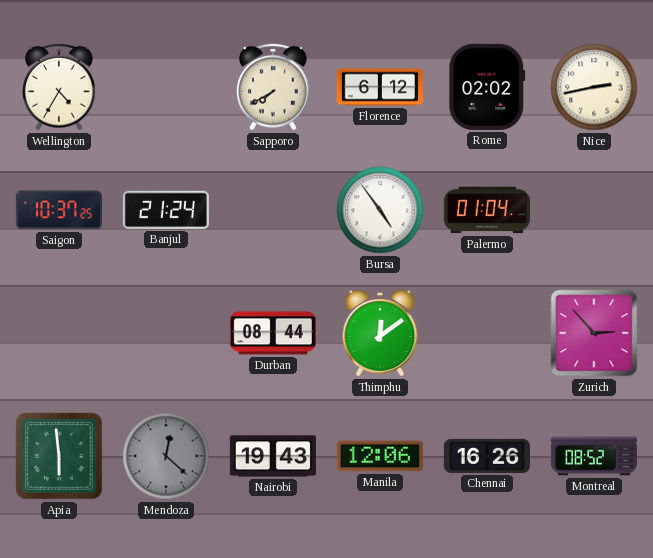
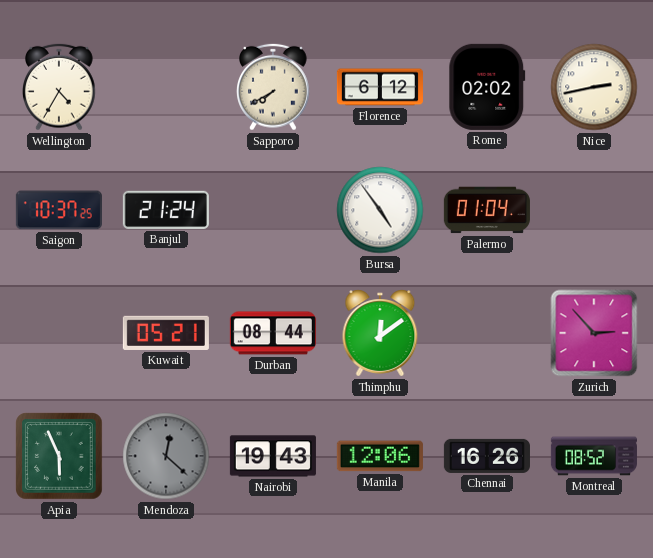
Kuwait: none -> 05:21
Apia: 5:59 -> 5:56
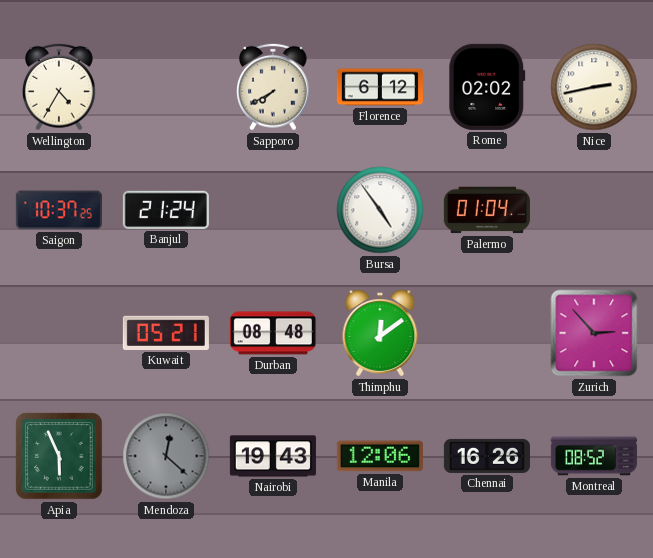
Durban: 08:44 -> 08:48
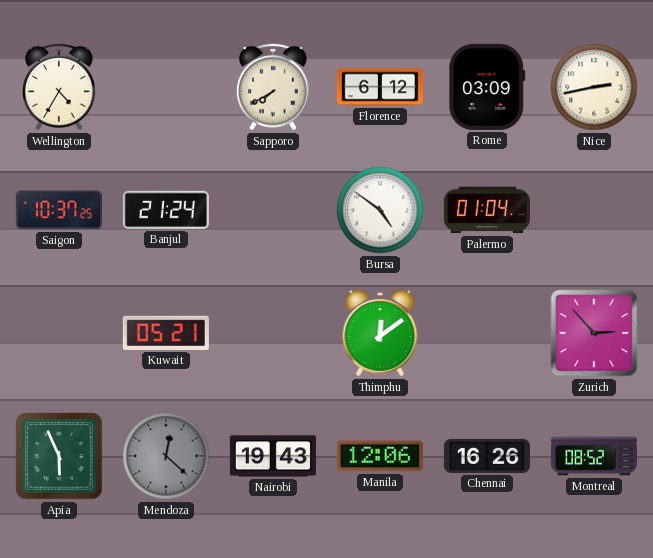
Rome: 02:02 -> 03:09
Bursa: 4:54 -> 4:51
Durban: 08:48 -> none
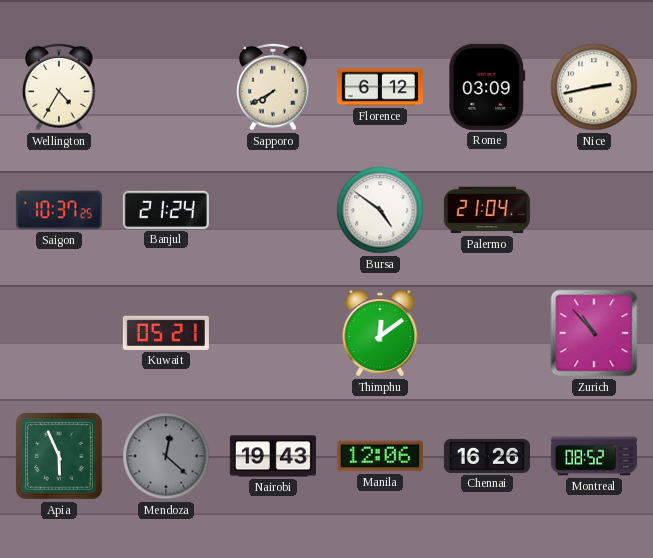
Palermo: 01:04 -> 21:04
Zurich: 2:53 -> 10:53
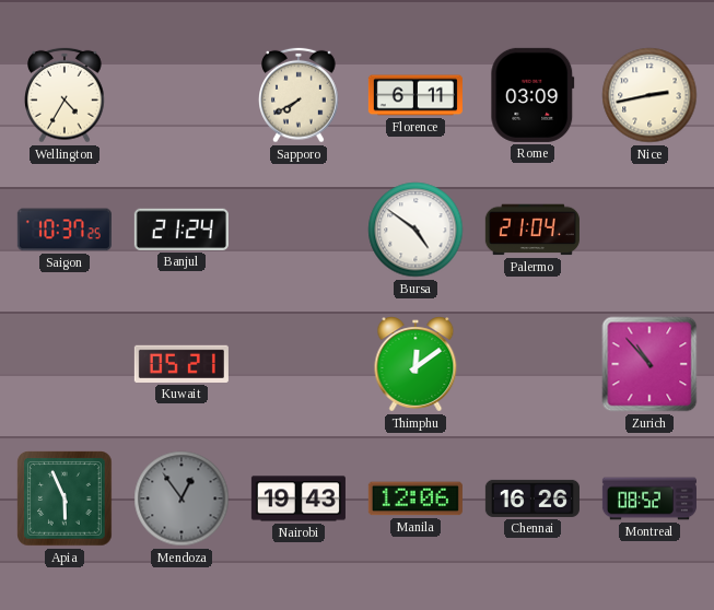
Florence: 6:12 -> 6:11
Mendoza: 12:22 -> 12:54
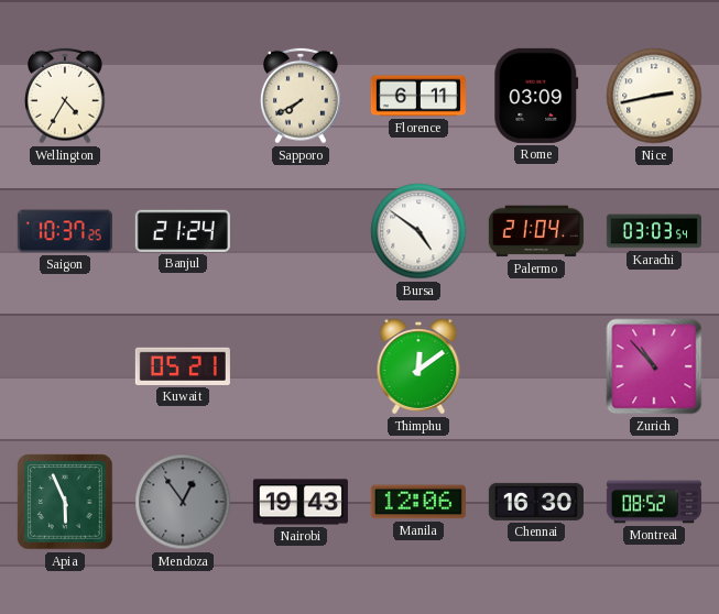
Karachi: none -> 03:03
Chennai: 16:26 -> 16:30
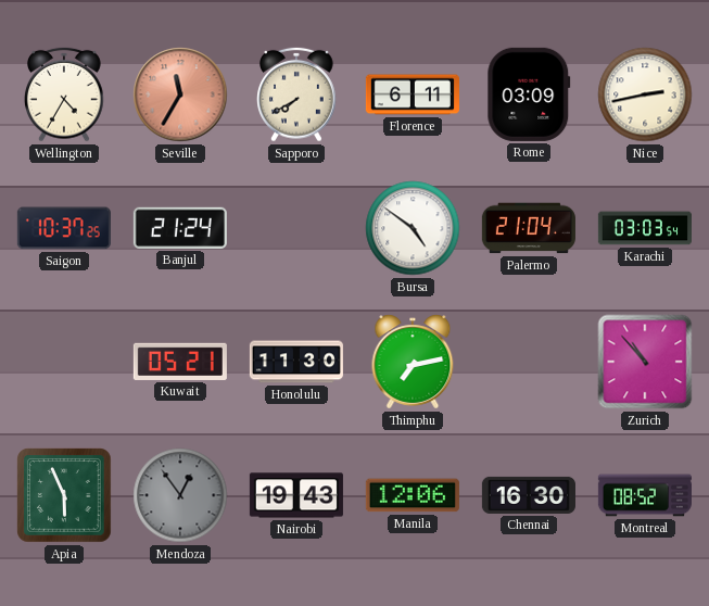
Seville: none -> 11:35
Honolulu: none -> 11:30
Thimphu: 12:09 -> 7:13
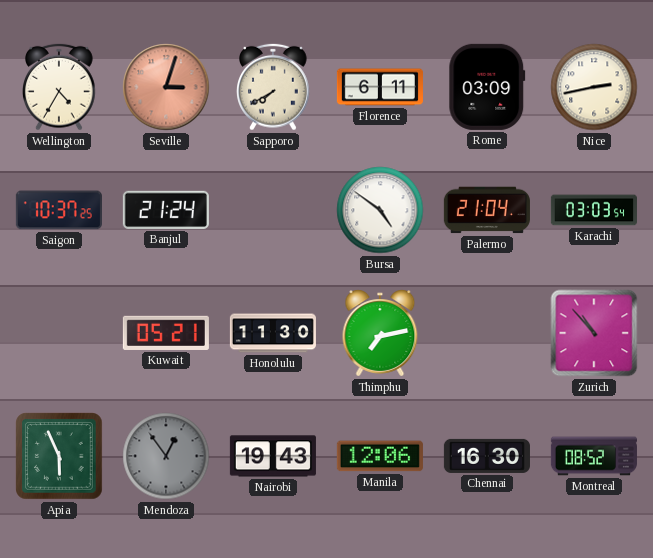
Seville: 11:35 -> 3:03
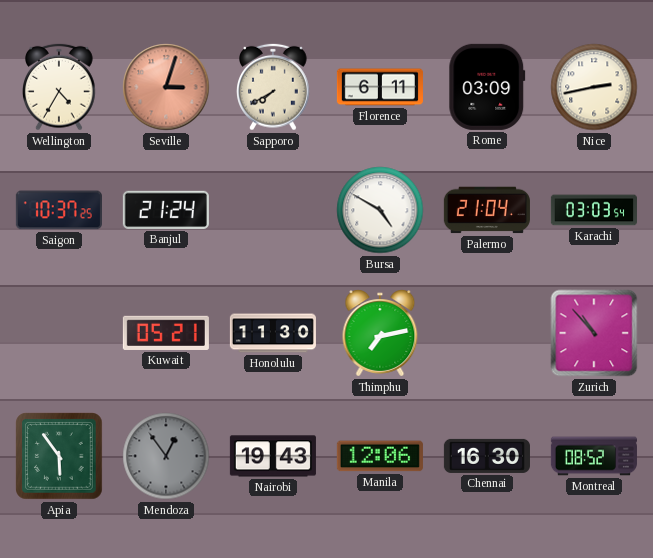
Bursa: 4:51 -> 4:50
Apia: 5:56 -> 5:54
